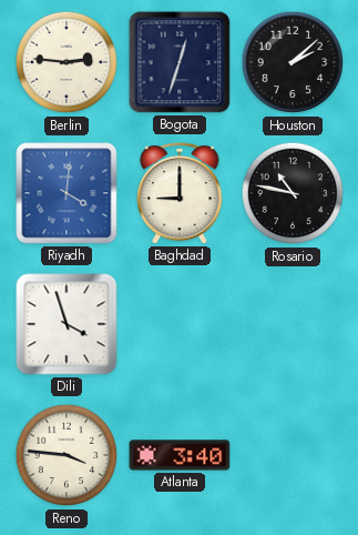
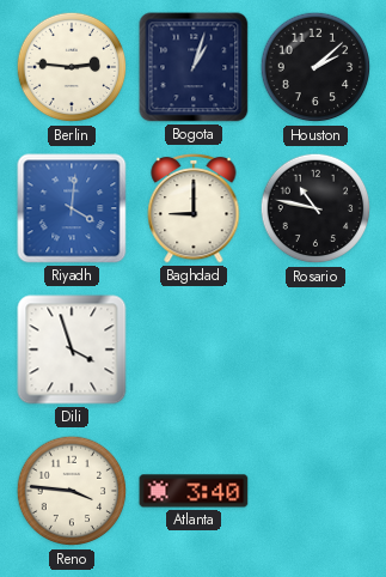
Bogota: 12:33 -> 1:03
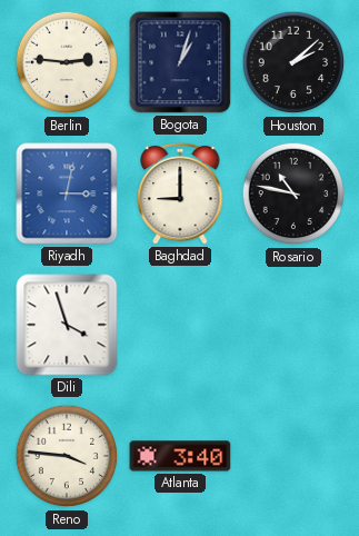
Riyadh: 4:01 -> 3:02
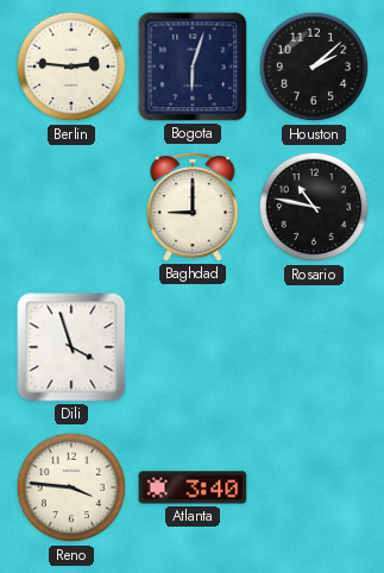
Bogota: 1:03 -> 6:03
Riyadh: 3:02 -> none
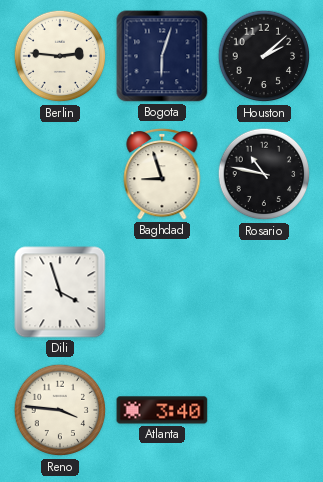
Baghdad: 9:00 -> 8:57
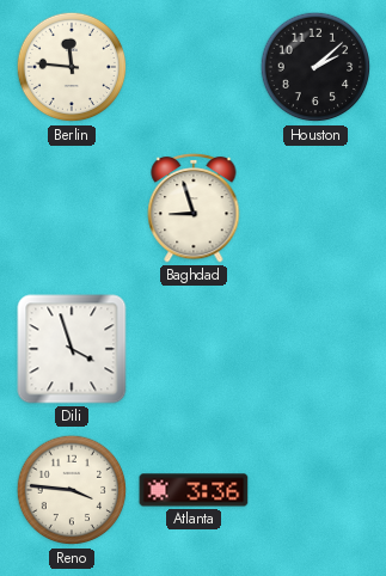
Berlin: 2:46 -> 11:46
Bogota: 6:03 -> none
Rosario: 10:47 -> none
Atlanta: 3:40 -> 3:36
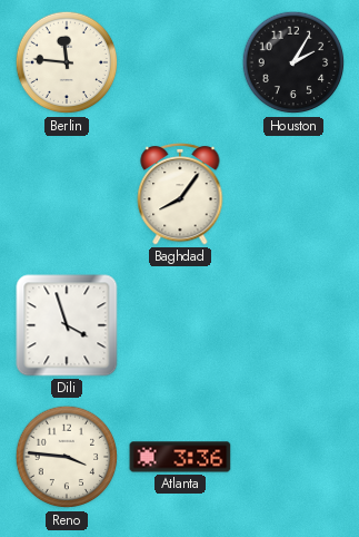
Houston: 2:08 -> 2:05
Baghdad: 8:57 -> 8:06
